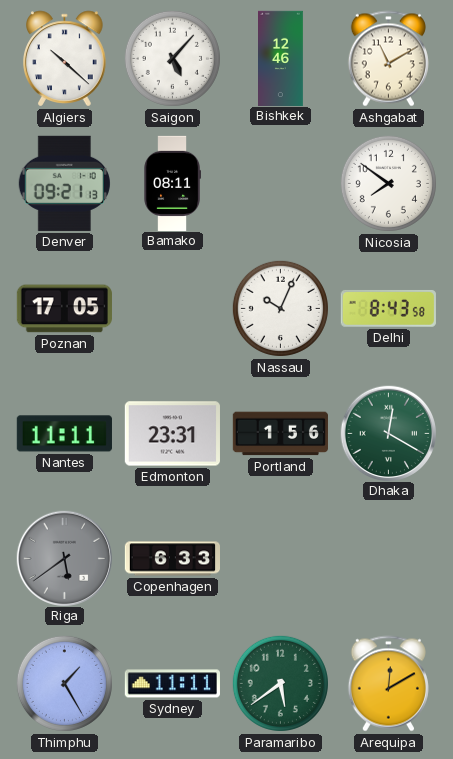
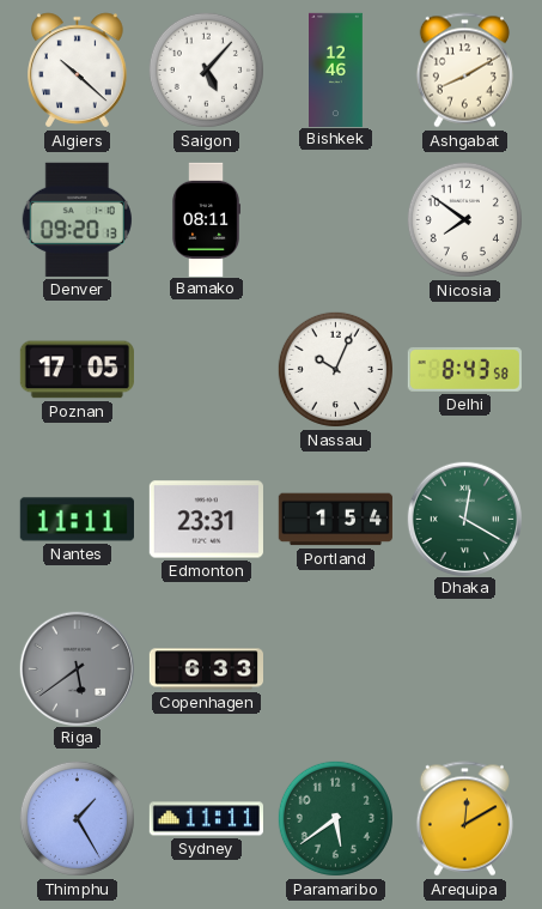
Ashgabat: 11:10 -> 8:10
Denver: 09:21 -> 09:20
Portland: 1:56 -> 1:54
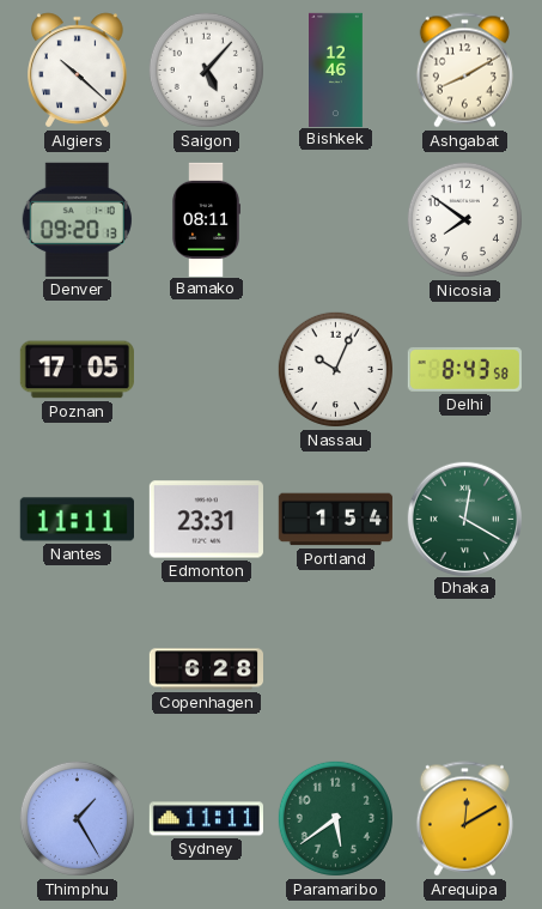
Riga: 5:39 -> none
Copenhagen: 6:33 -> 6:28
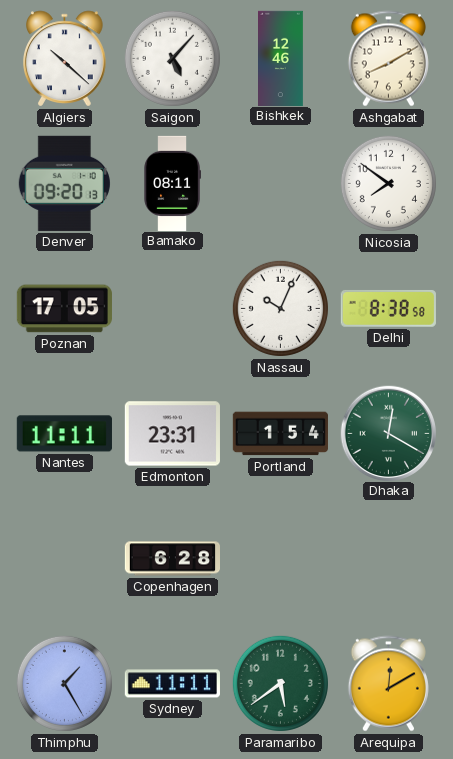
Delhi: 8:43 -> 8:38
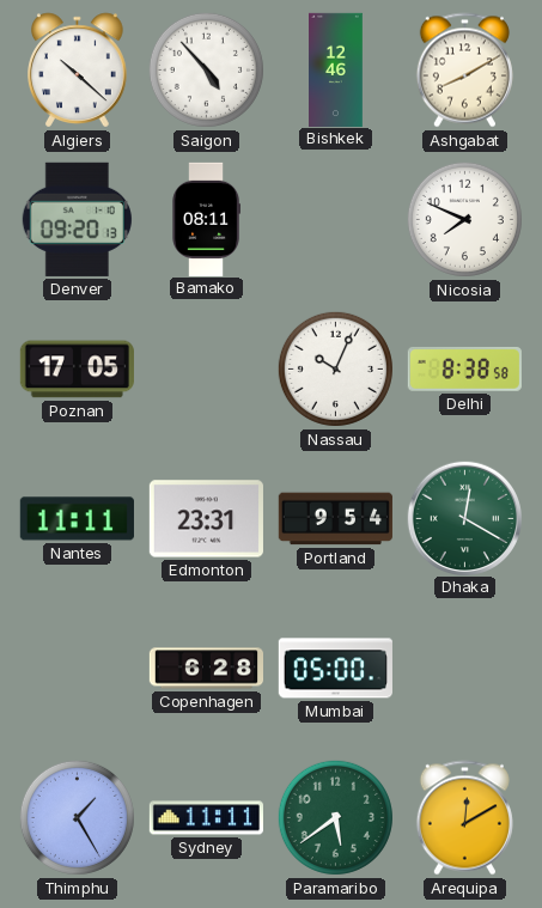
Saigon: 5:07 -> 4:53
Nicosia: 7:51 -> 7:49
Portland: 1:54 -> 9:54
Mumbai: none -> 05:00
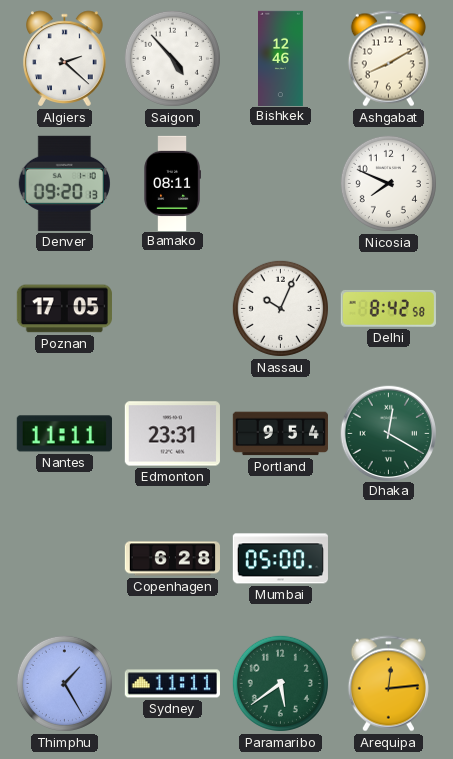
Algiers: 10:22 -> 2:22
Delhi: 8:38 -> 8:42
Arequipa: 12:10 -> 12:14
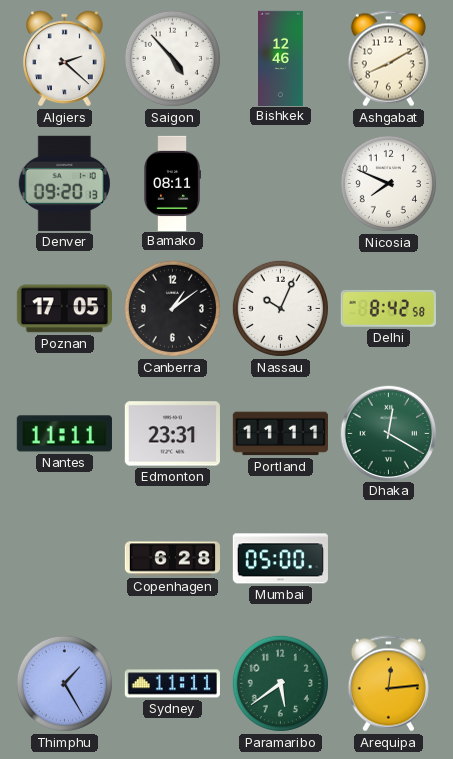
Canberra: none -> 1:09
Portland: 9:54 -> 11:11
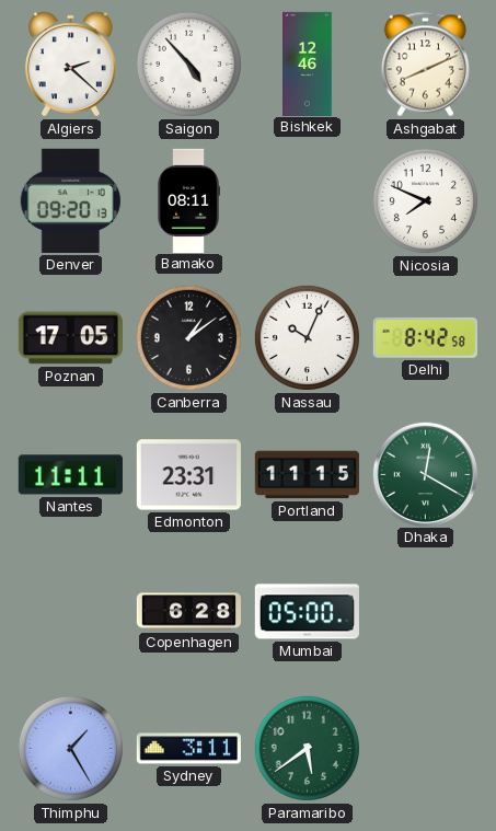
Ashgabat: 8:10 -> 8:11
Portland: 11:11 -> 11:15
Sydney: 11:11 -> 3:11
Arequipa: 12:14 -> none
